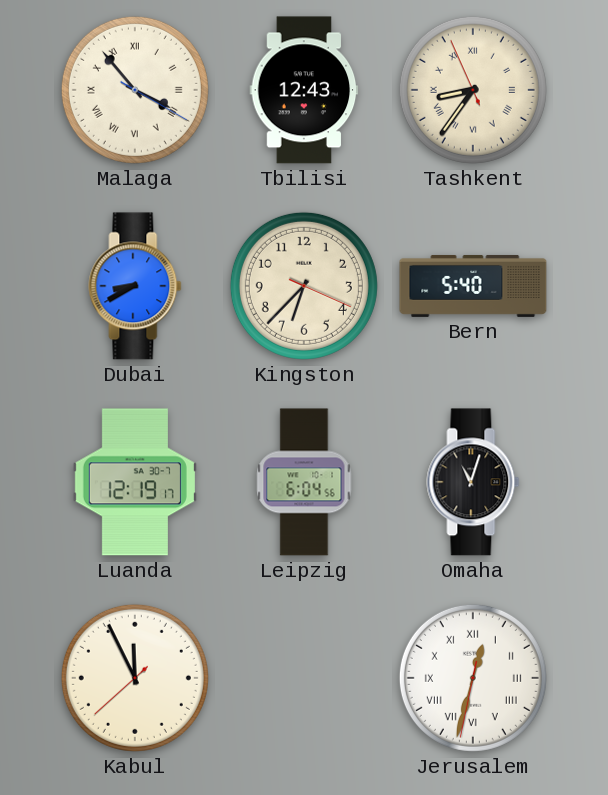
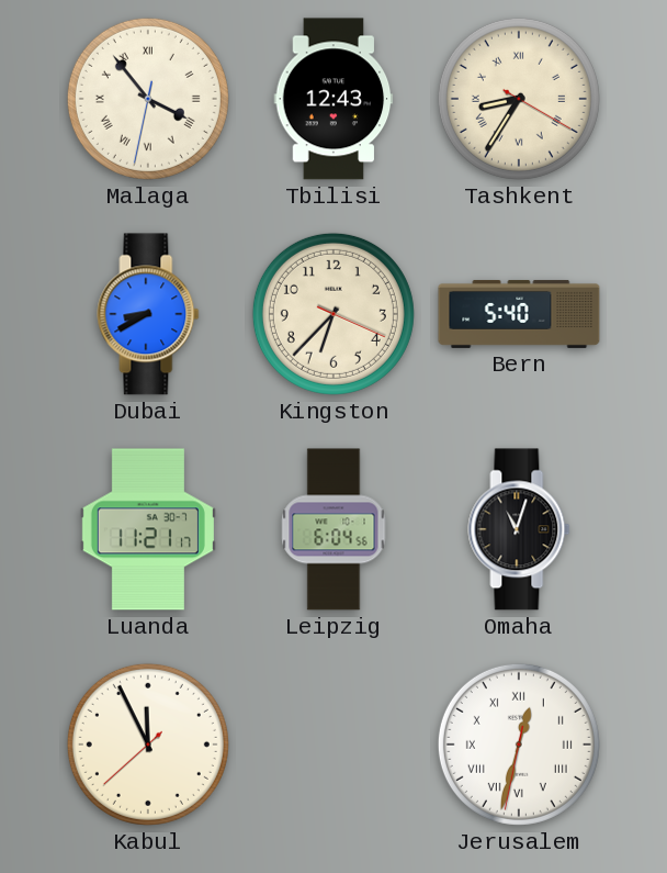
Malaga: 3:53:20 -> 3:53:32
Tashkent: 8:35:56 -> 8:35:20
Luanda: 12:19 -> 11:21
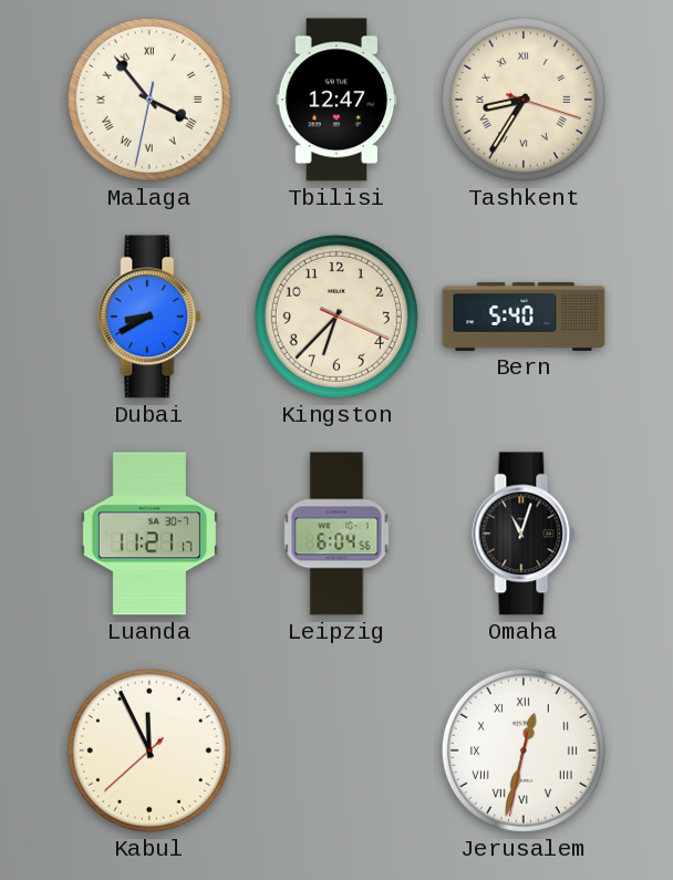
Tbilisi: 12:43 -> 12:47
Tashkent: 8:35:20 -> 8:35:18
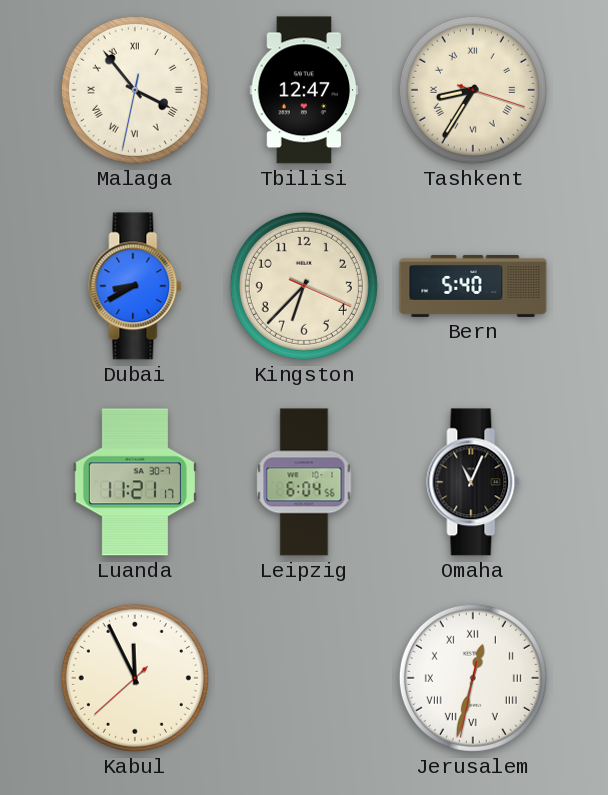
Omaha: 11:03 -> 11:04
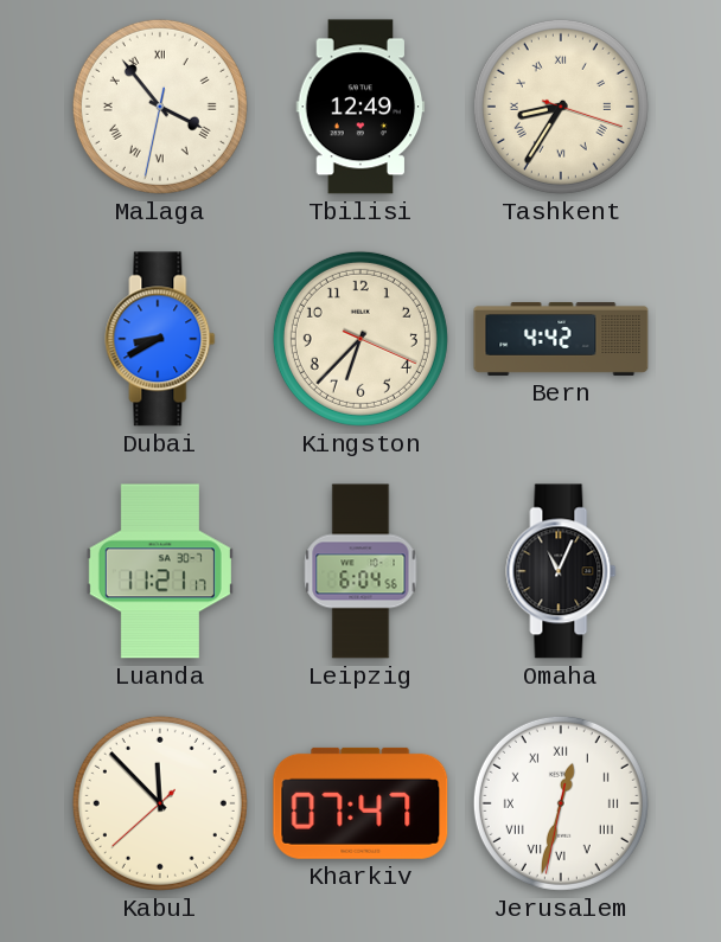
Tbilisi: 12:47 -> 12:49
Bern: 5:40 -> 4:42
Kabul: 11:55 -> 11:52
Kharkiv: none -> 07:47
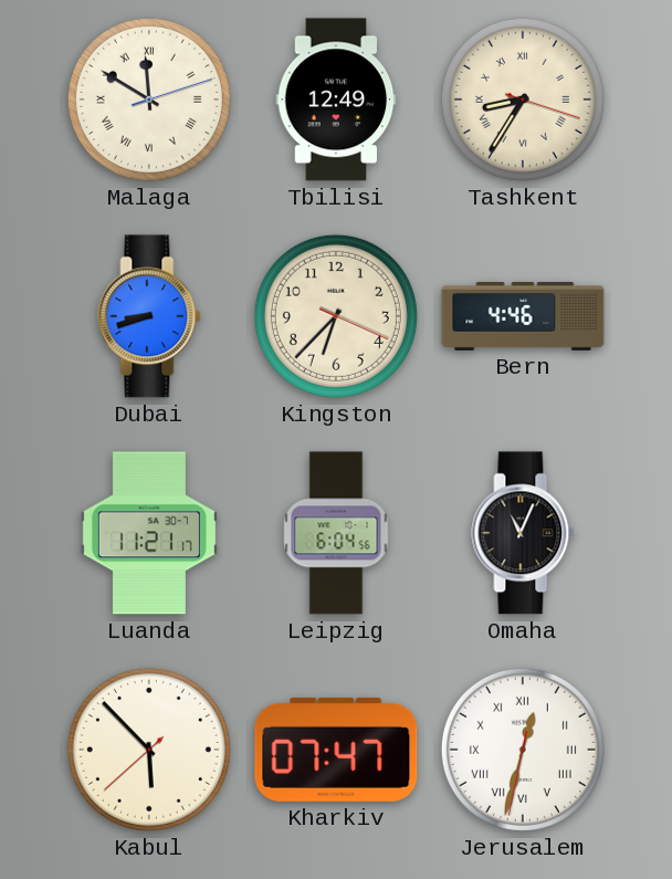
Malaga: 3:53 -> 11:50
Dubai: 8:40 -> 8:42
Bern: 4:42 -> 4:46
Kabul: 11:52 -> 5:52
